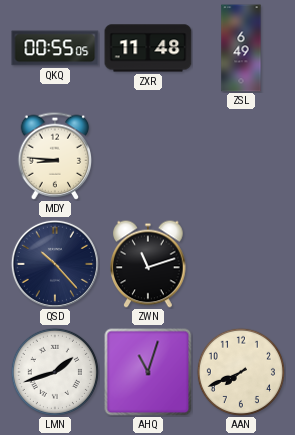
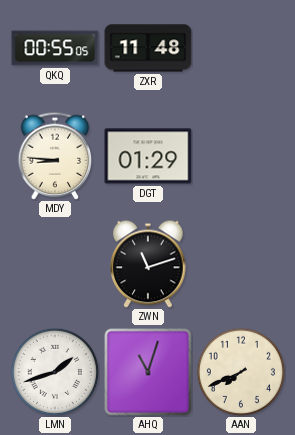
ZSL: 6:49 -> none
DGT: none -> 01:29
QSD: 10:23 -> none
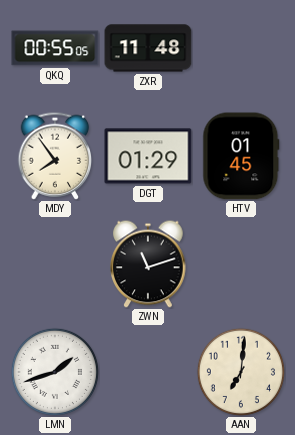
MDY: 8:46 -> 7:54
HTV: none -> 01:45
AHQ: 11:03 -> none
AAN: 7:41 -> 7:01
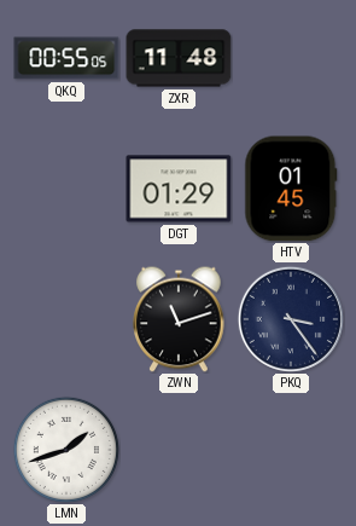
MDY: 7:54 -> none
PKQ: none -> 3:24
AAN: 7:01 -> none
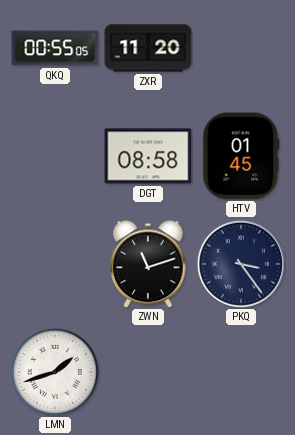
ZXR: 11:48 -> 11:20
DGT: 01:29 -> 08:58
